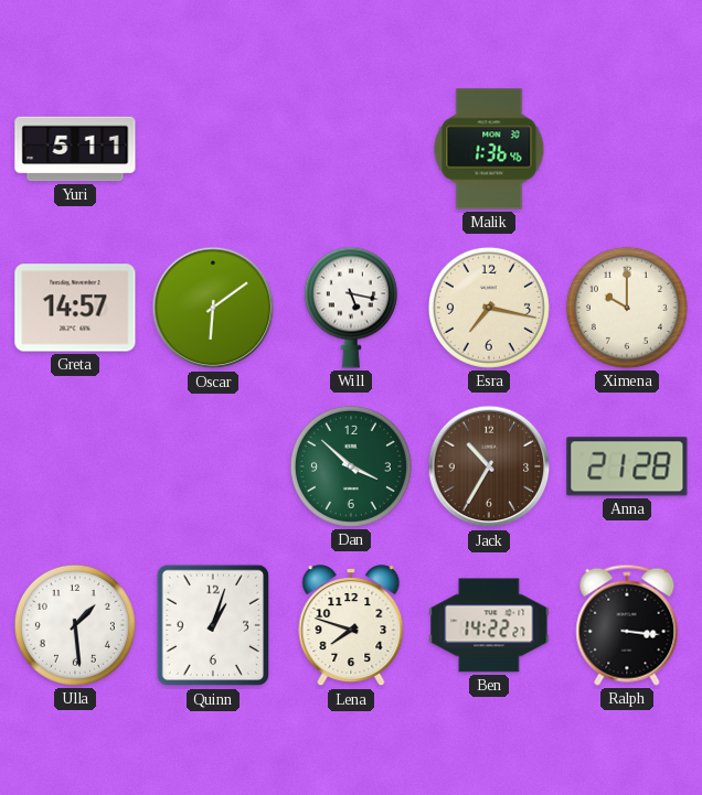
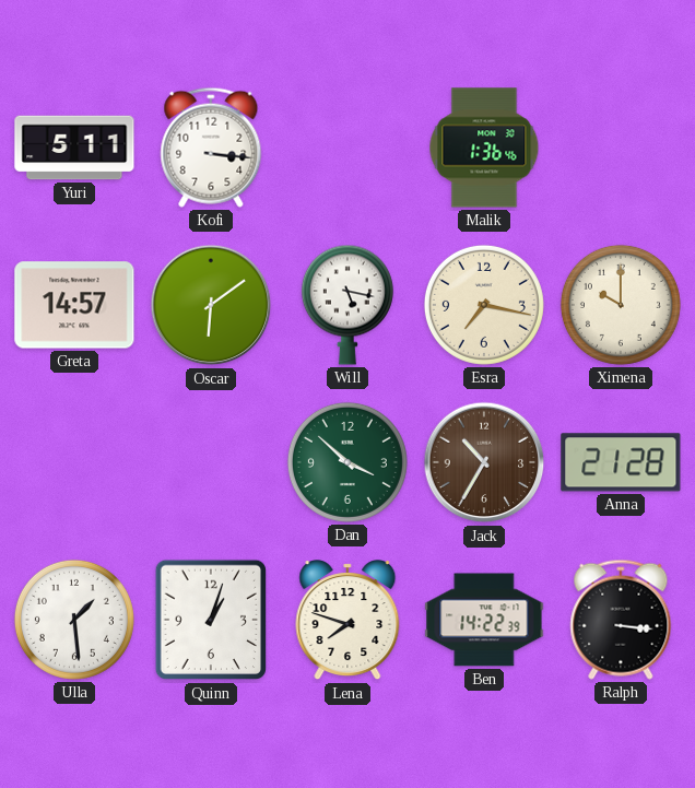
Kofi: none -> 3:16
Ben: 14:22:27 -> 14:22:39
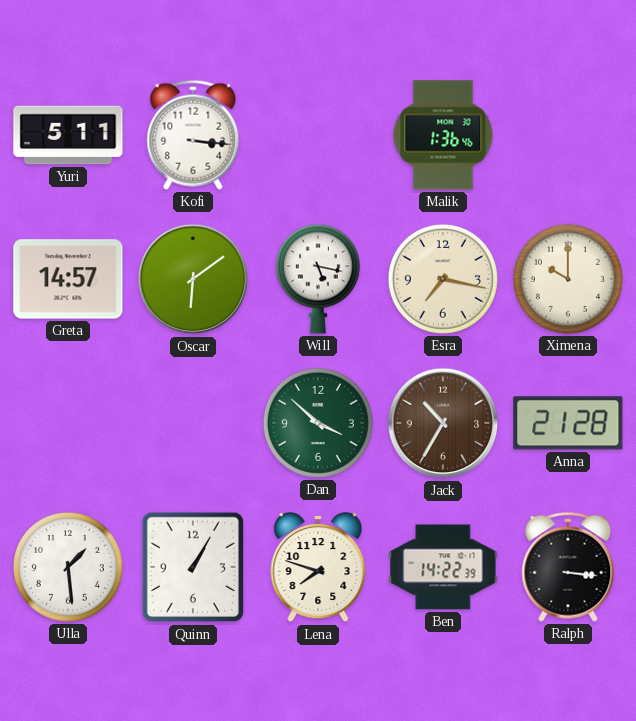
Quinn: 1:03 -> 1:05
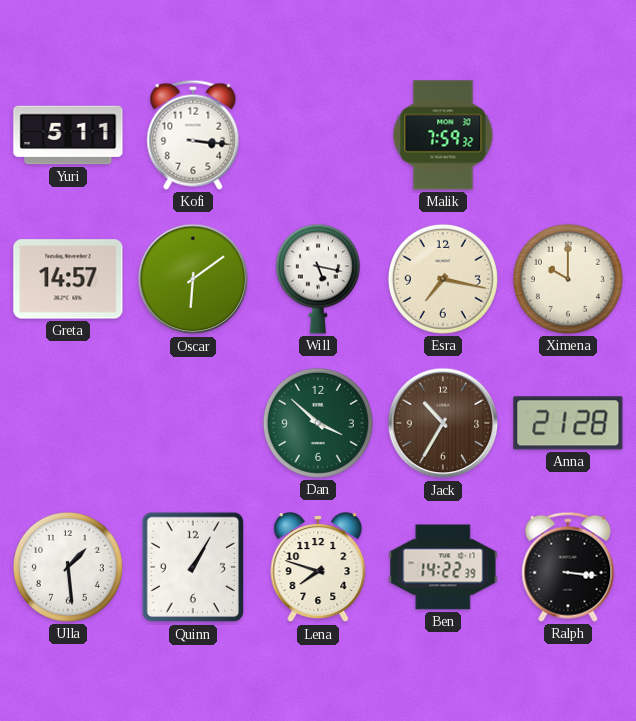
Malik: 1:36 -> 7:59
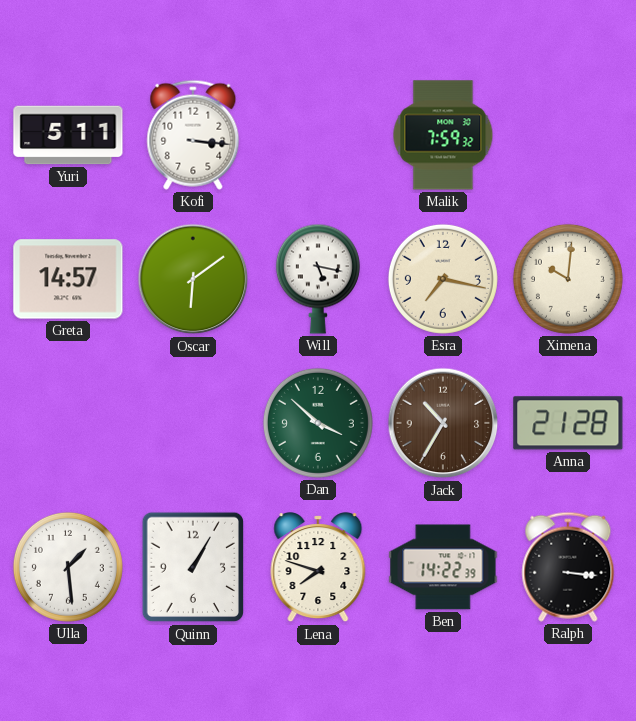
Ximena: 10:00 -> 10:01
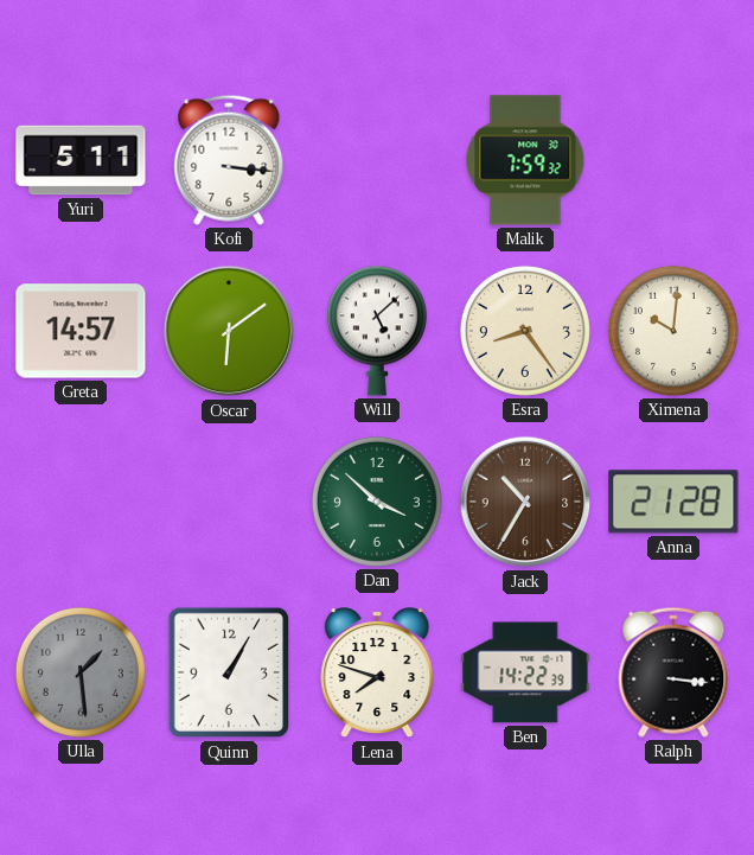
Will: 5:17 -> 5:08
Esra: 7:17 -> 8:24
Ulla dial: white -> grey
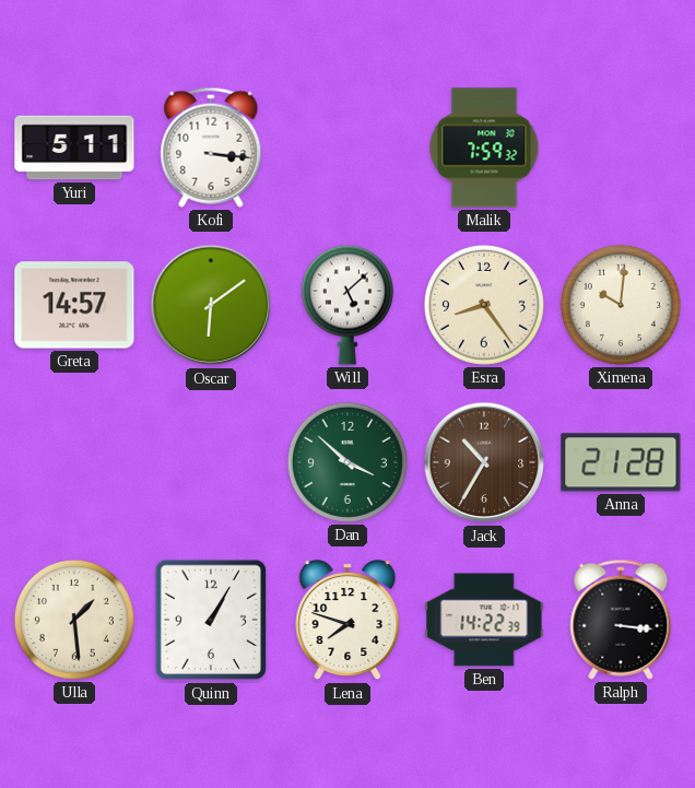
Ulla dial: grey -> cream
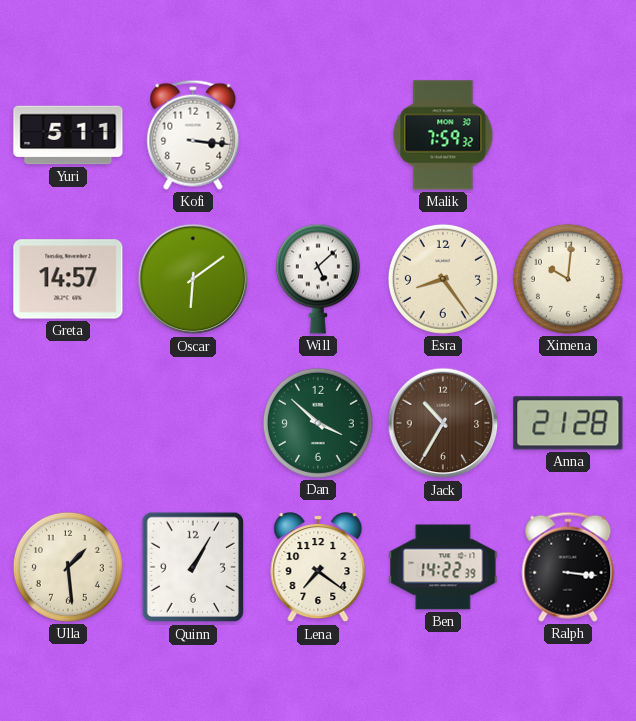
Lena: 7:48 -> 7:21
